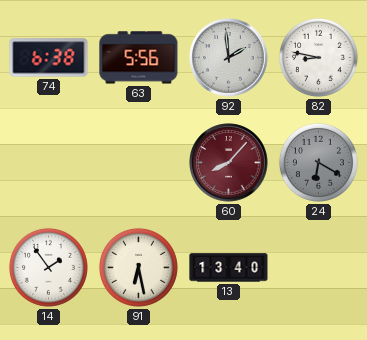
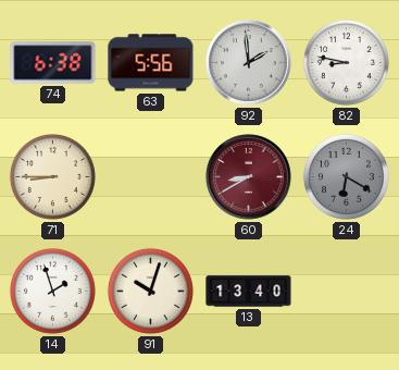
71: none -> 8:45
60: 8:07 -> 8:40
14: 1:54 -> 1:57
91: 6:28 -> 10:03
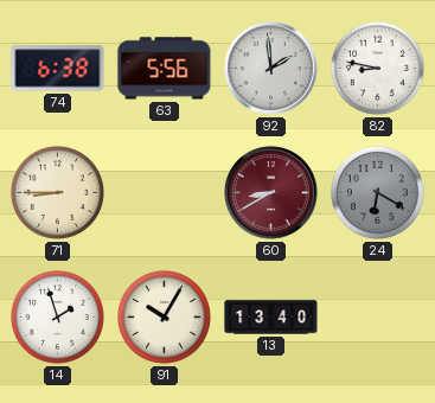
91: 10:03 -> 10:05
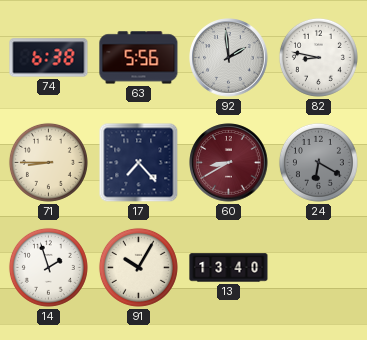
17: none -> 7:23
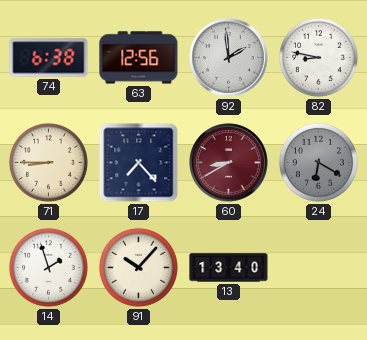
63: 5:56 -> 12:56
91: 10:05 -> 10:07
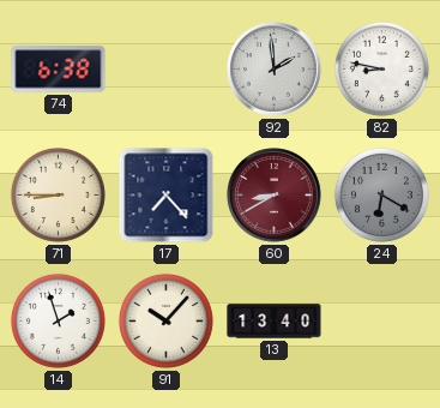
63: 12:56 -> none
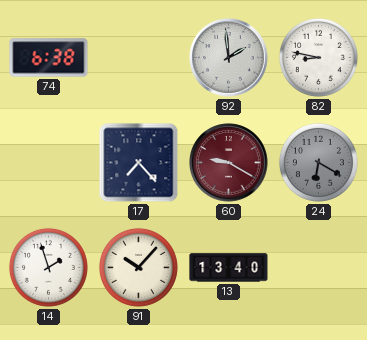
71: 8:45 -> none
60: 8:40 -> 9:20
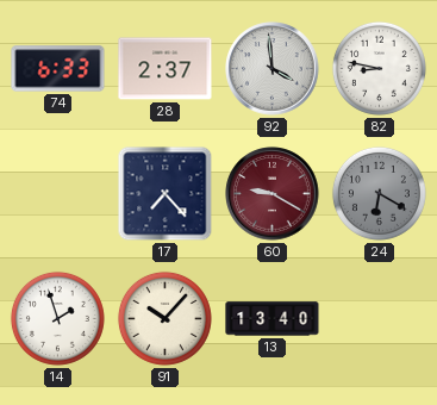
74: 6:38 -> 6:33
28: none -> 2:37
92: 1:59 -> 3:59
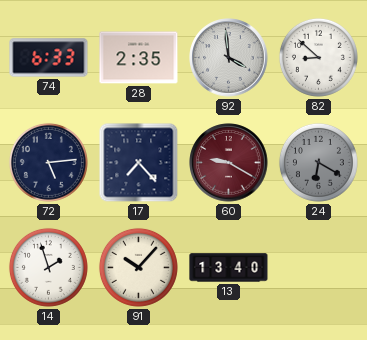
28: 2:37 -> 2:35
82: 8:47 -> 8:52
72: none -> 5:14
